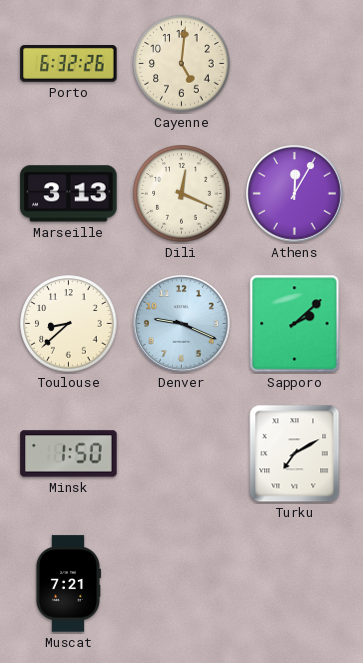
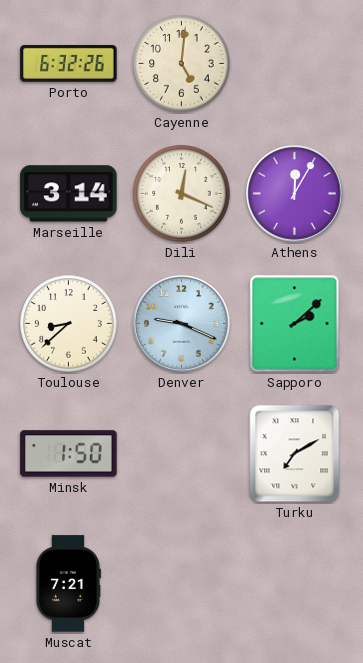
Marseille: 3:13 -> 3:14
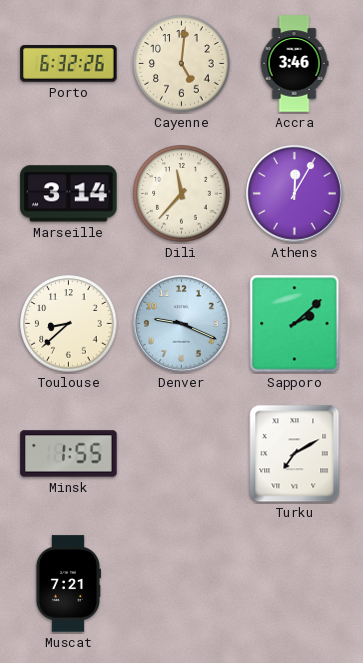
Accra: none -> 3:46
Dili: 12:19 -> 11:37
Minsk: 1:50 -> 1:55
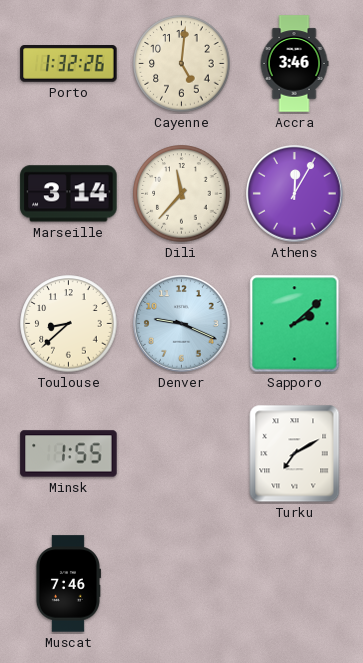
Porto: 6:32 -> 1:32
Muscat: 7:21 -> 7:46
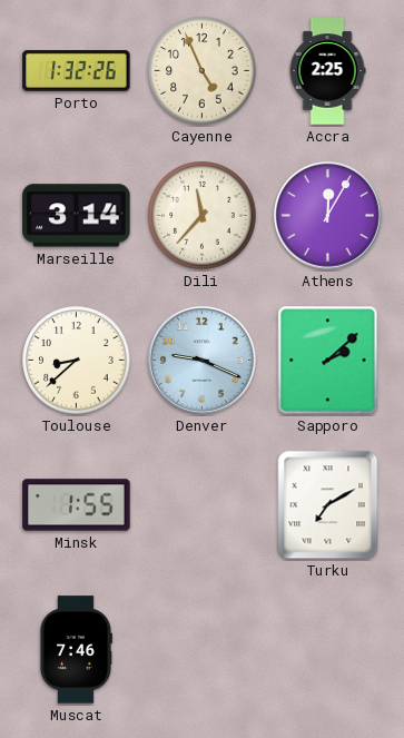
Cayenne: 5:01 -> 4:56
Accra: 3:46 -> 2:25
